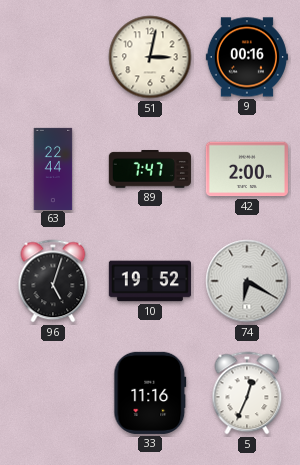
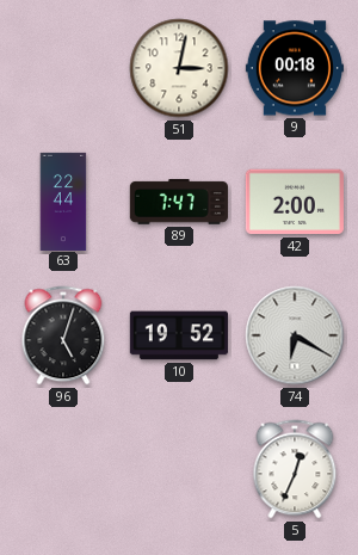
9: 00:16 -> 00:18
33: 11:16 -> none
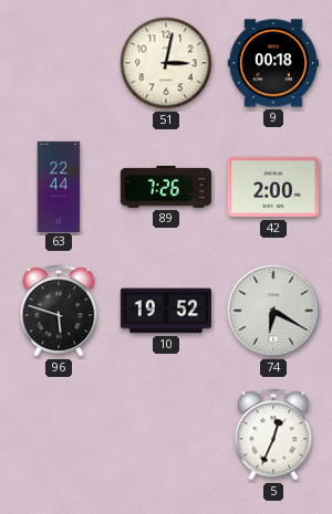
89: 7:47 -> 7:26
96: 5:03 -> 5:48
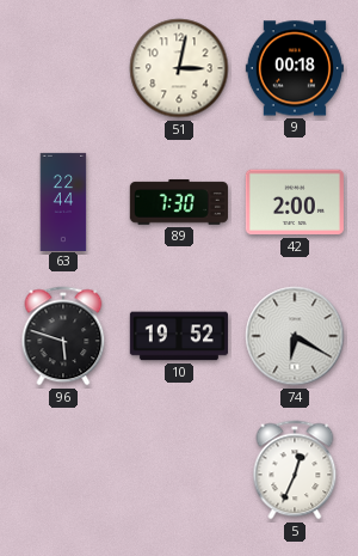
89: 7:26 -> 7:30
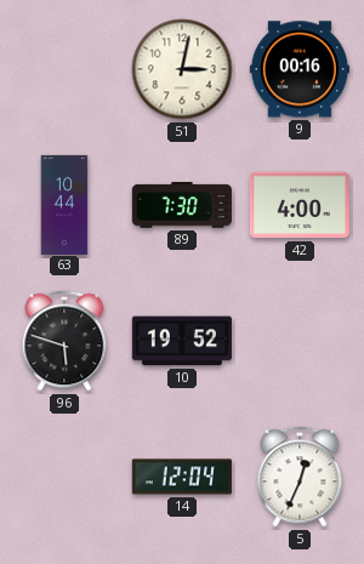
9: 00:18 -> 00:16
63: 22:44 -> 10:44
42: 2:00 -> 4:00
74: 6:20 -> none
14: none -> 12:04
